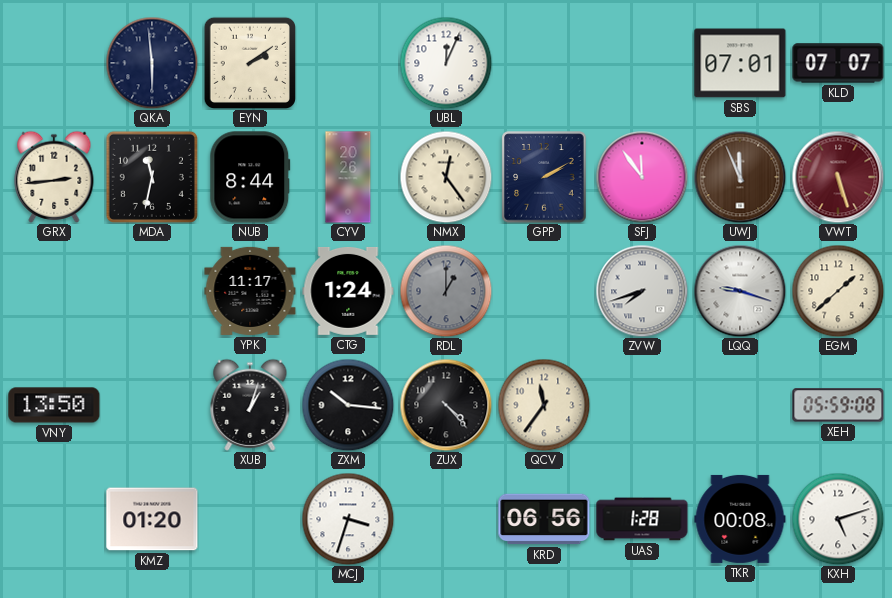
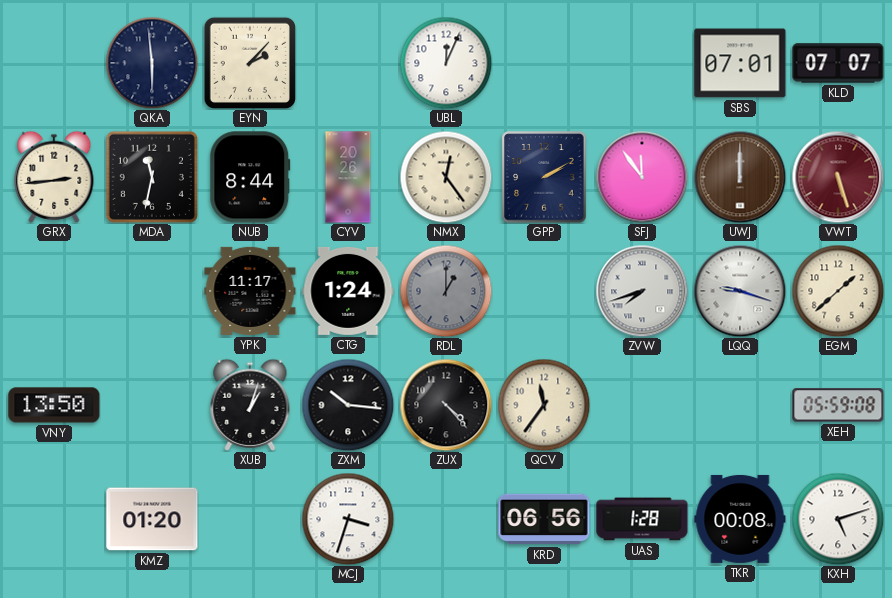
EYN: 2:09 -> 2:07
UWJ: 11:56 -> 12:00
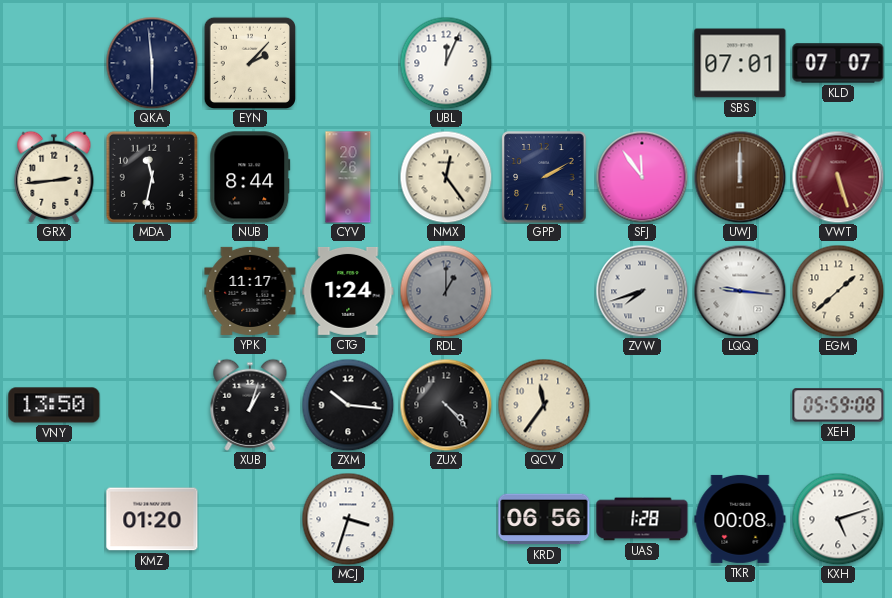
LQQ: 9:18 -> 9:16
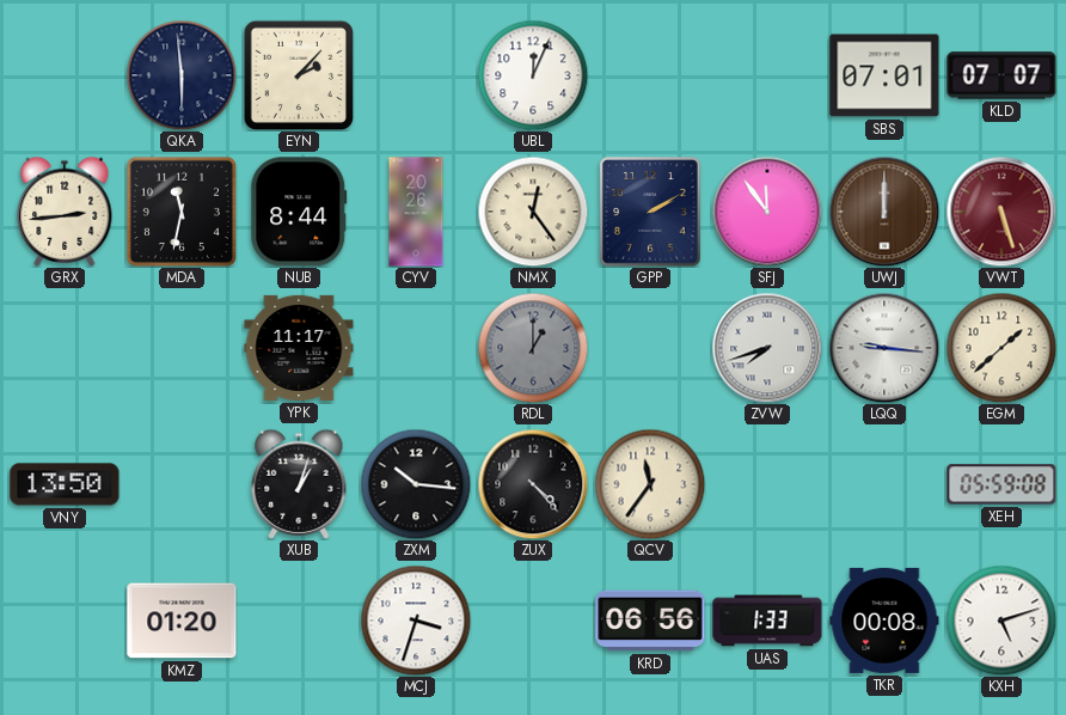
CTG: 1:24 -> none
UAS: 1:28 -> 1:33
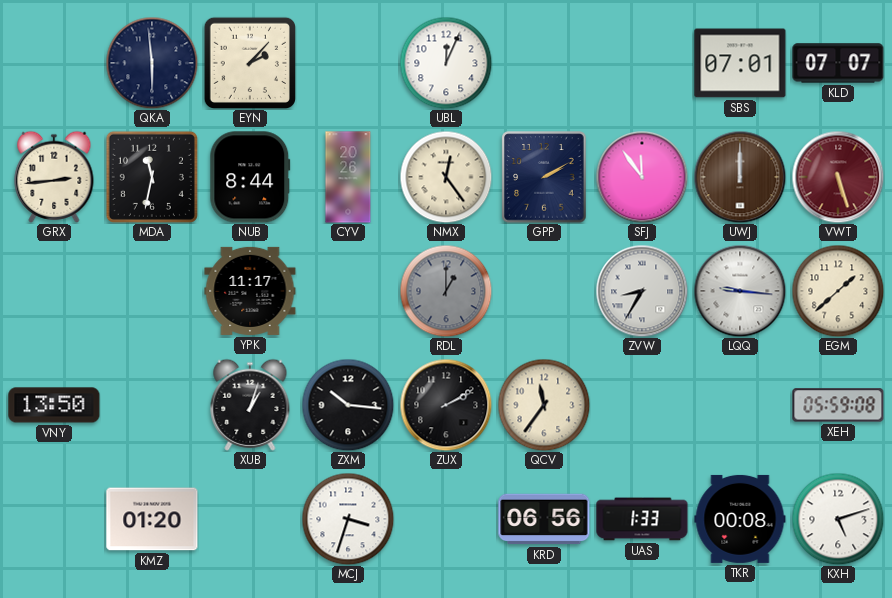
ZVW: 7:42 -> 8:35
ZUX: 4:23 -> 2:10
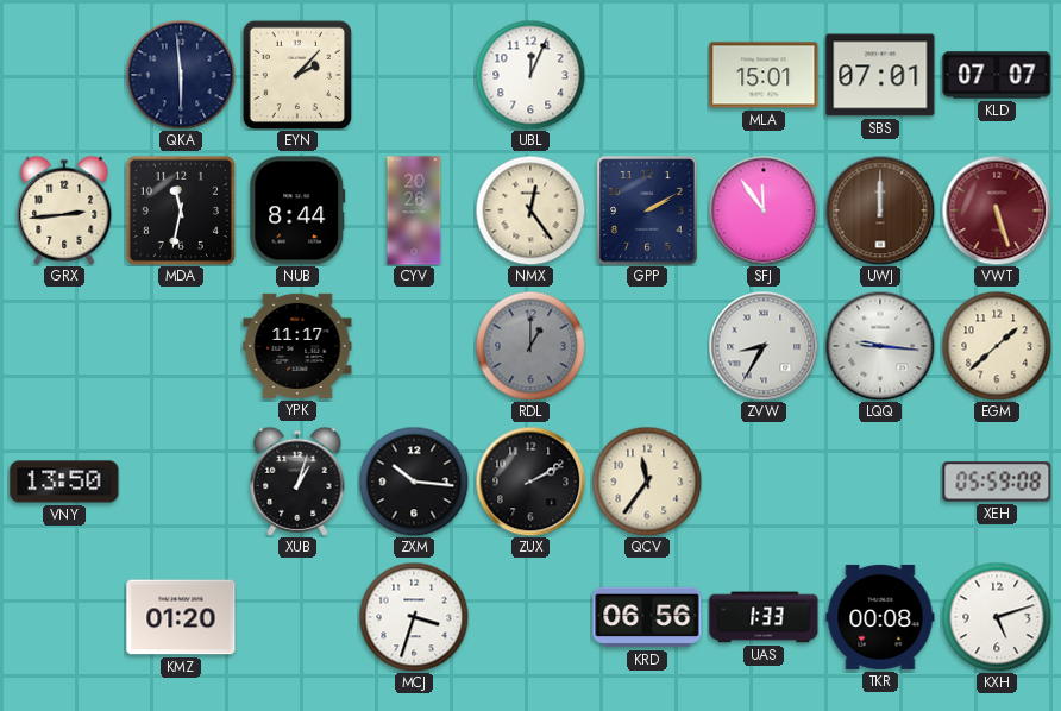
MLA: none -> 15:01
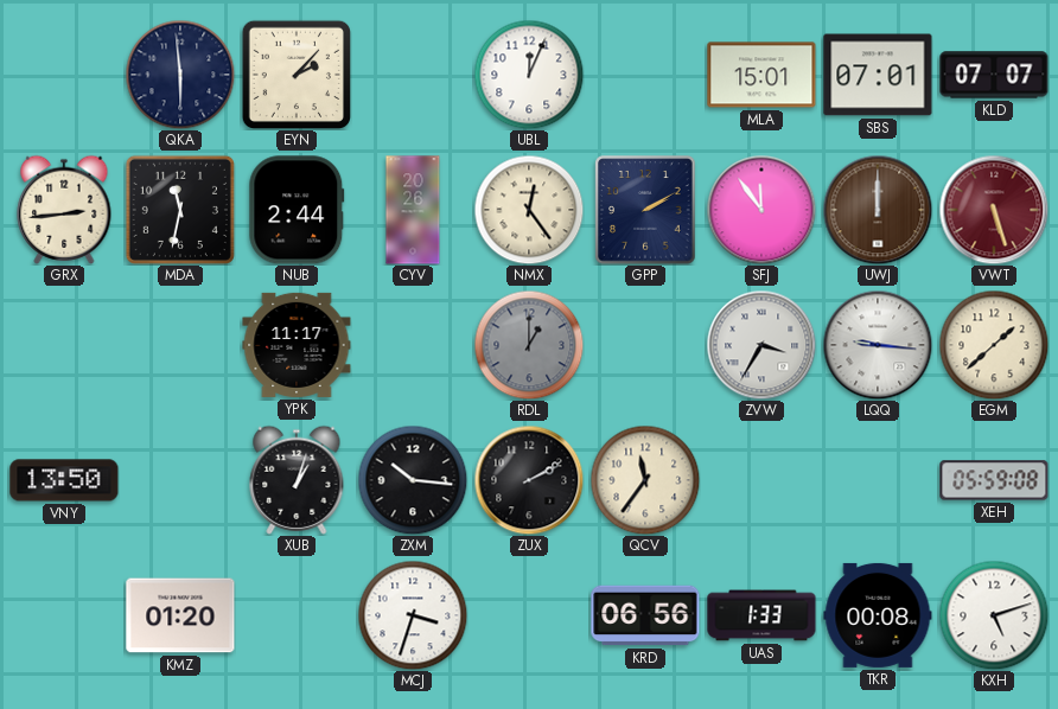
NUB: 8:44 -> 2:44
ZVW: 8:35 -> 3:35
